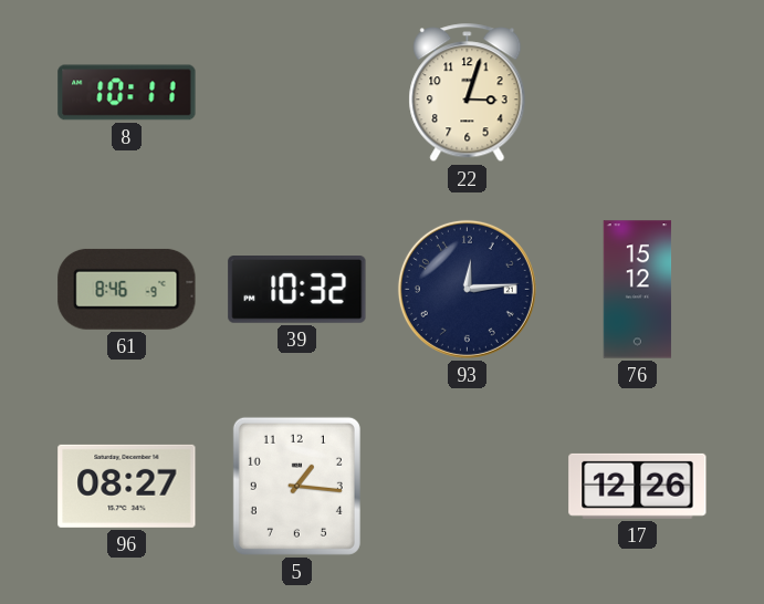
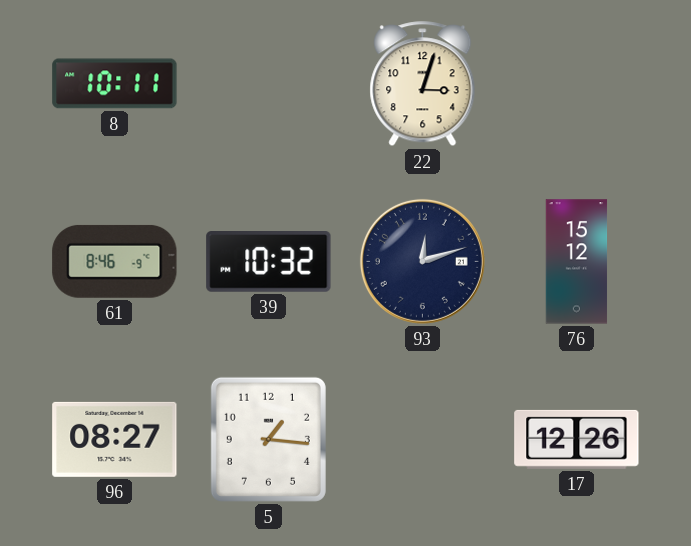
93: 12:14 -> 12:12
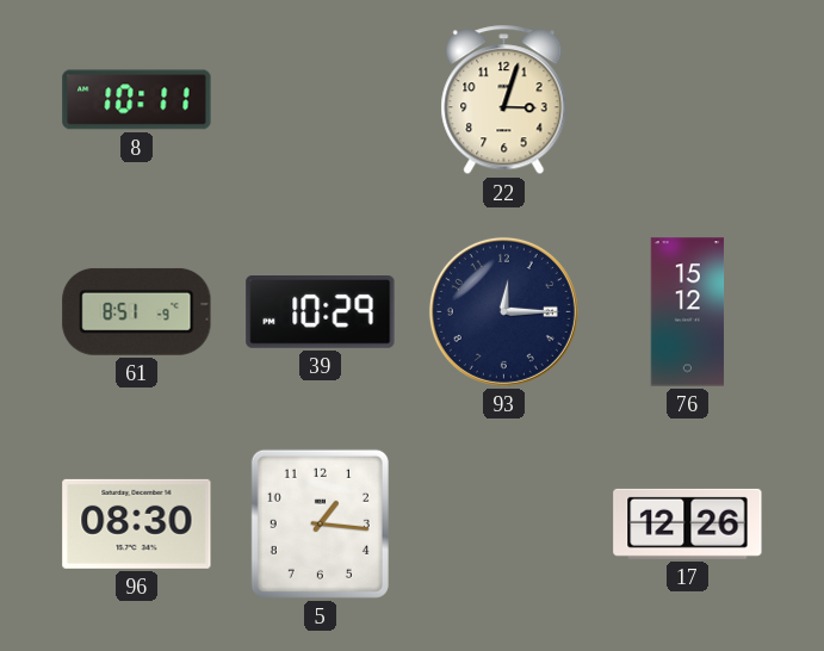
61: 8:46 -> 8:51
39: 10:32 -> 10:29
93: 12:12 -> 12:15
96: 08:27 -> 08:30
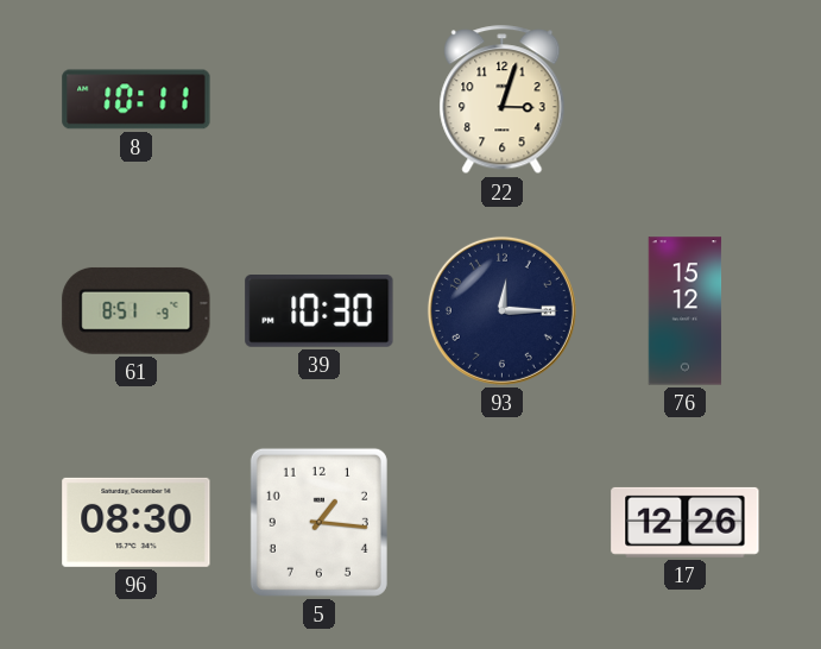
39: 10:29 -> 10:30
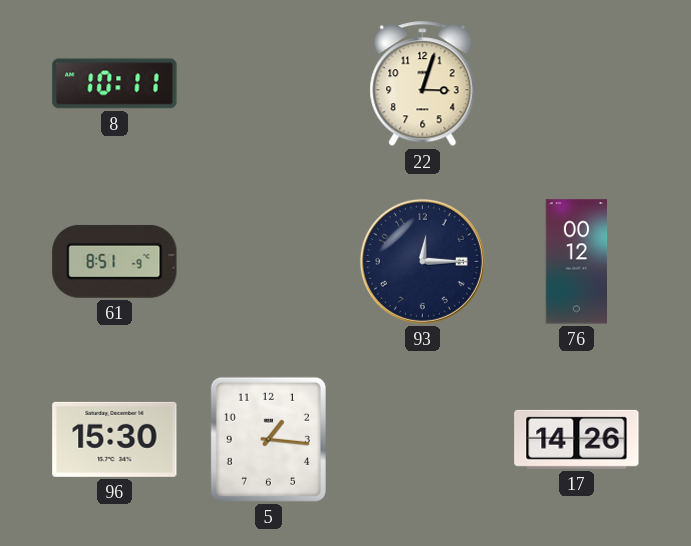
39: 10:30 -> none
76: 15:12 -> 00:12
96: 08:30 -> 15:30
17: 12:26 -> 14:26
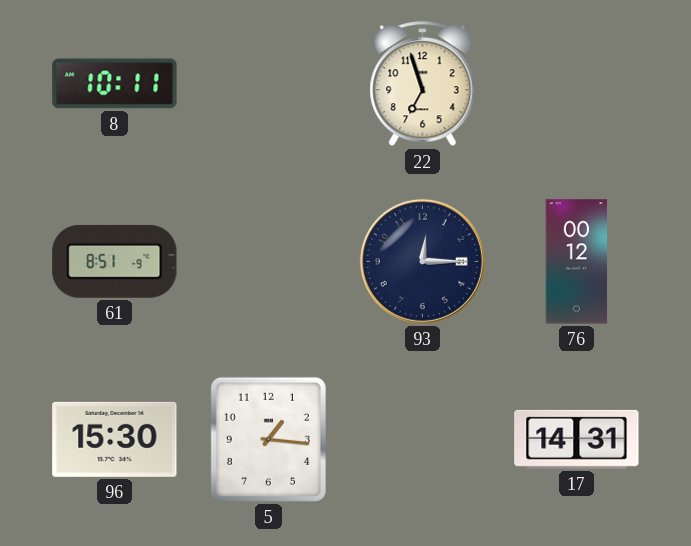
22: 3:03 -> 6:57
17: 14:26 -> 14:31
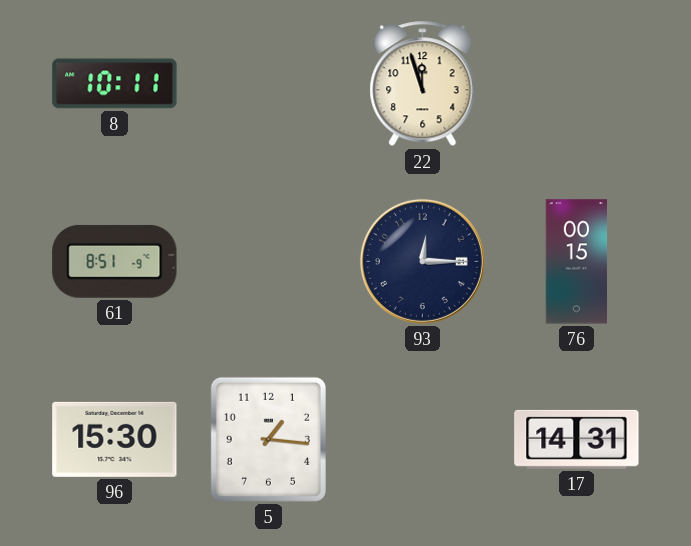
22: 6:57 -> 11:57
76: 00:12 -> 00:15
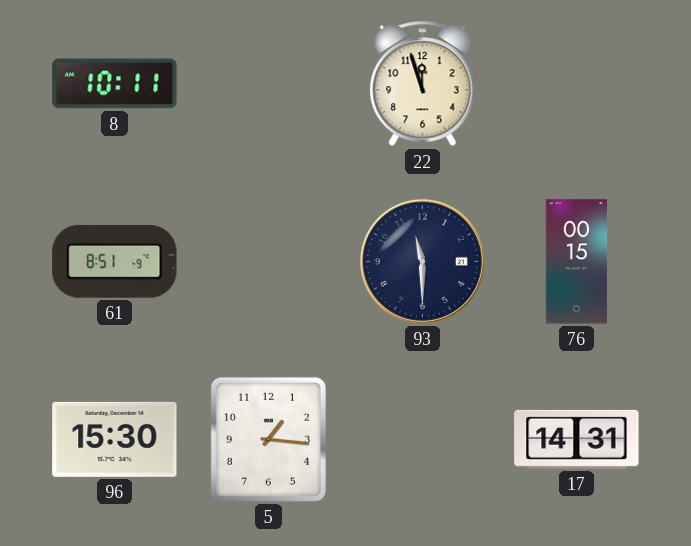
93: 12:15 -> 11:30
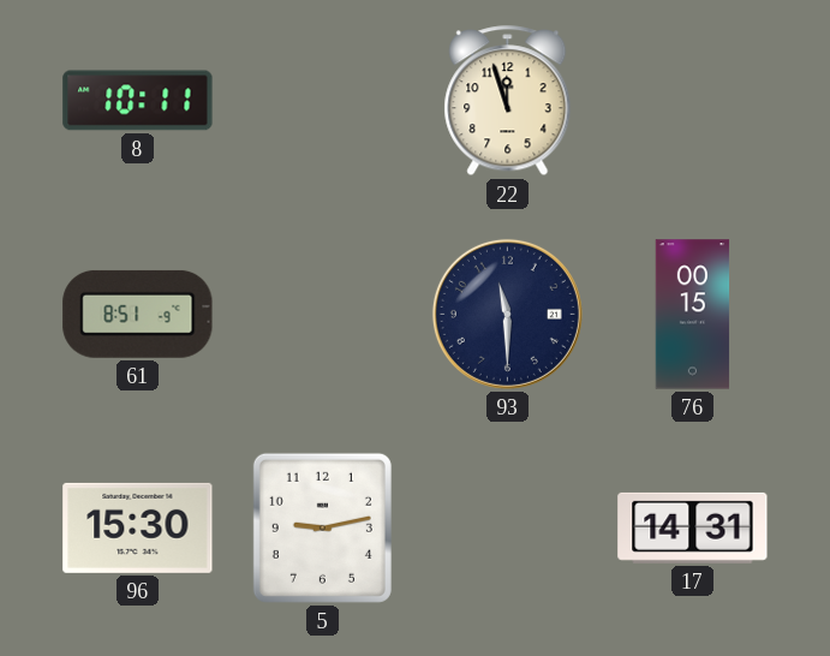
5: 1:16 -> 9:13
